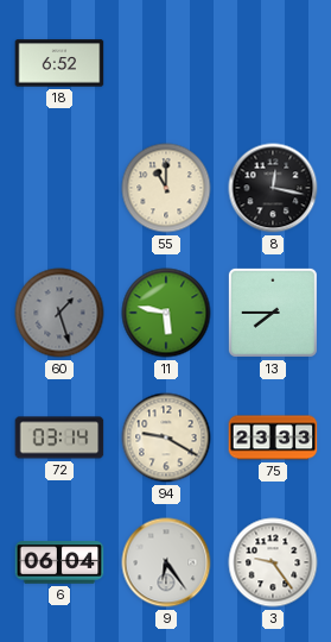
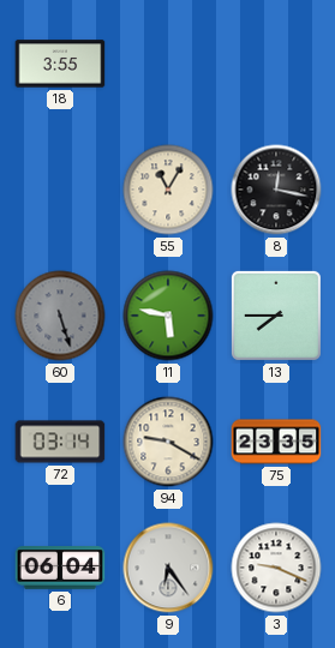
18: 6:52 -> 3:55
55: 11:00 -> 11:05
60: 1:27 -> 5:27
75: 23:33 -> 23:35
3: 9:24 -> 9:19
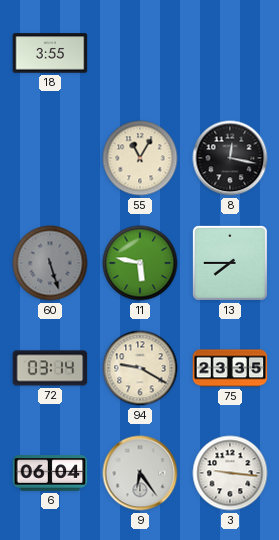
3: 9:19 -> 9:16
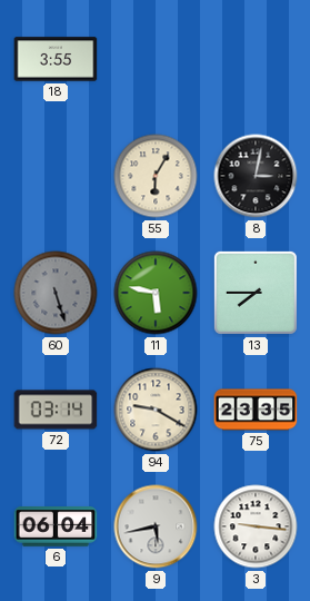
55: 11:05 -> 6:05
8: 12:17 -> 3:02
9: 6:24 -> 5:43
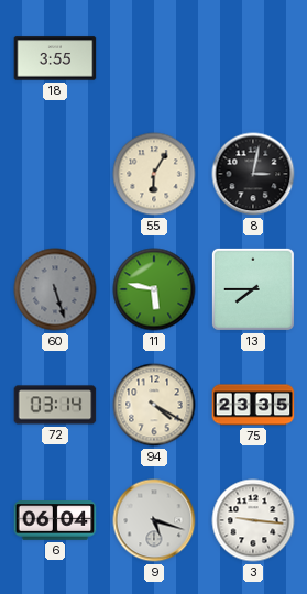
94: 9:20 -> 4:20
9: 5:43 -> 5:18
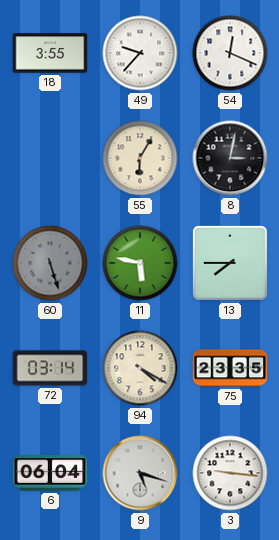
49: none -> 9:37
54: none -> 12:19
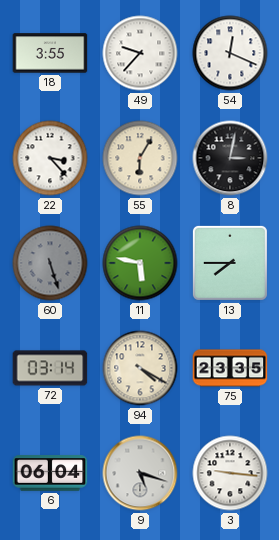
22: none -> 3:23
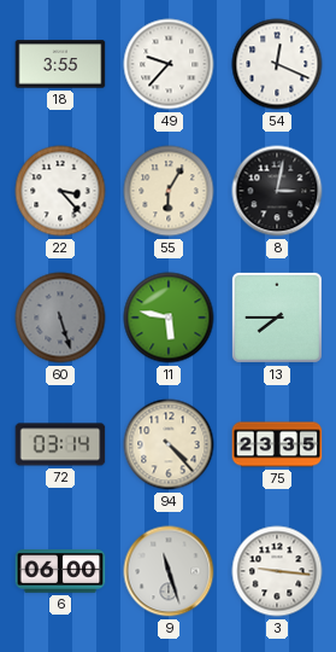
94: 4:20 -> 4:23
6: 06:04 -> 06:00
9: 5:18 -> 11:27
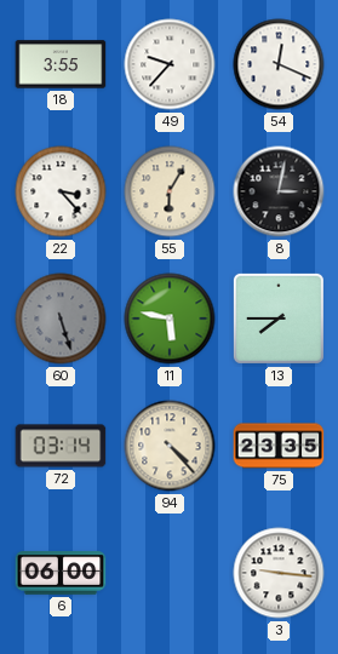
9: 11:27 -> none
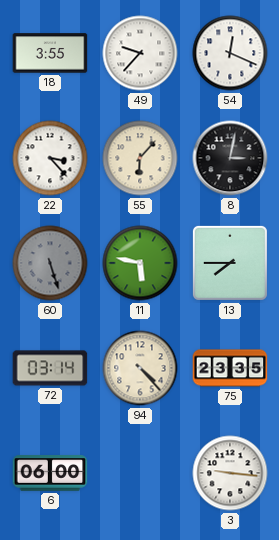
55: 6:05 -> 6:07
